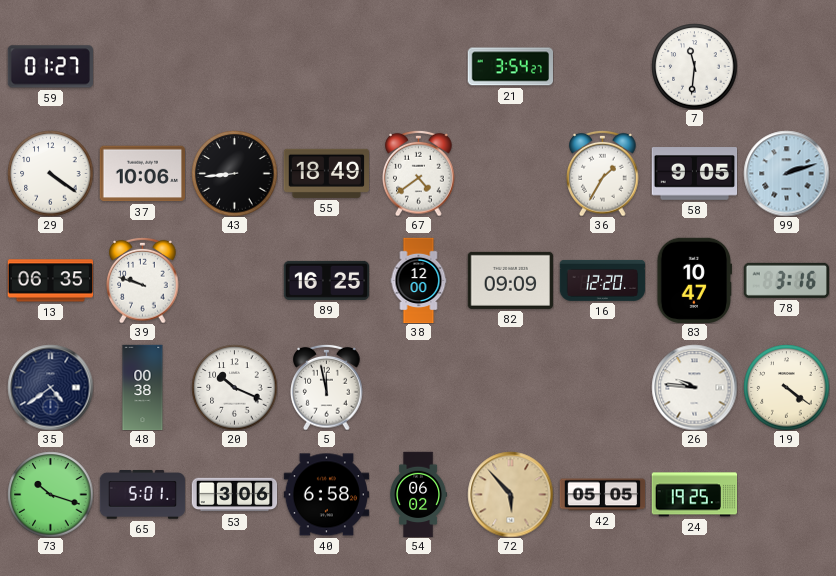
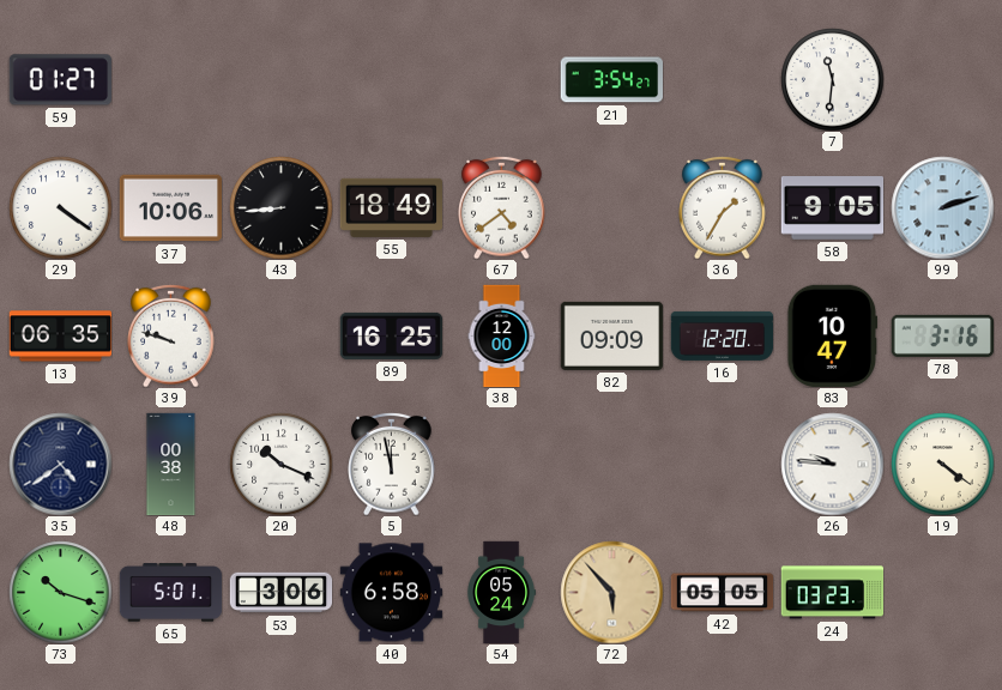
54: 06:02 -> 05:24
24: 19:25 -> 03:23
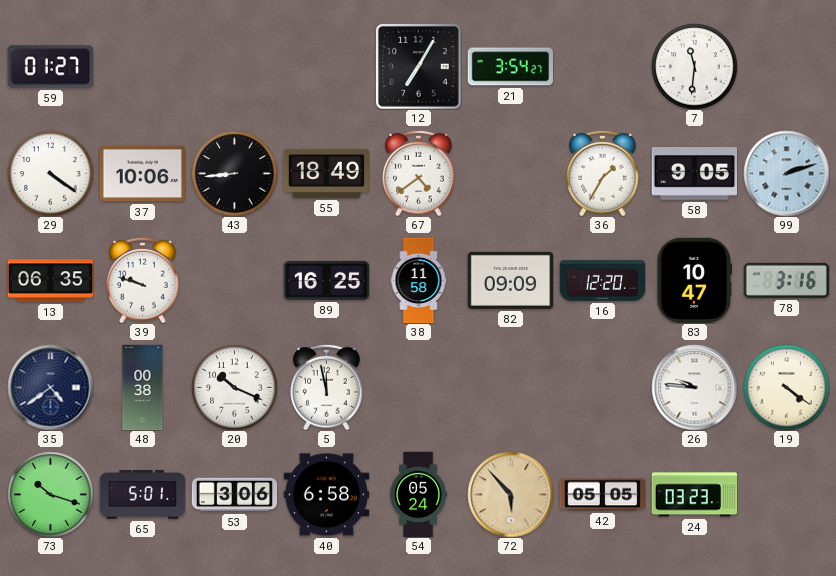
12: none -> 7:05
38: 12:00 -> 11:58
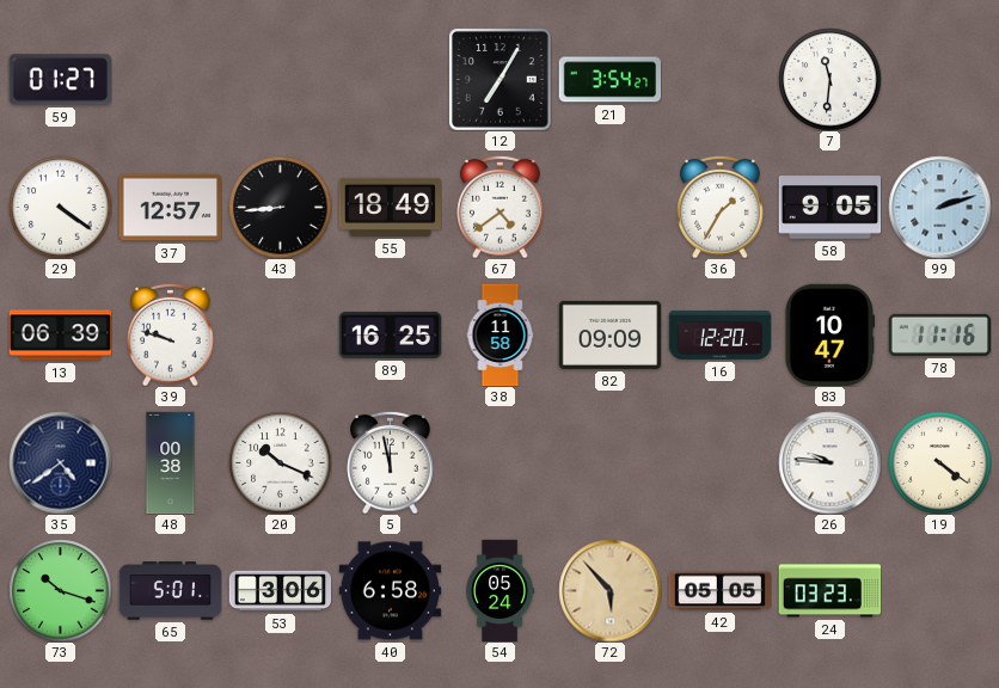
37: 10:06 -> 12:57
13: 06:35 -> 06:39
78: 3:16 -> 11:16
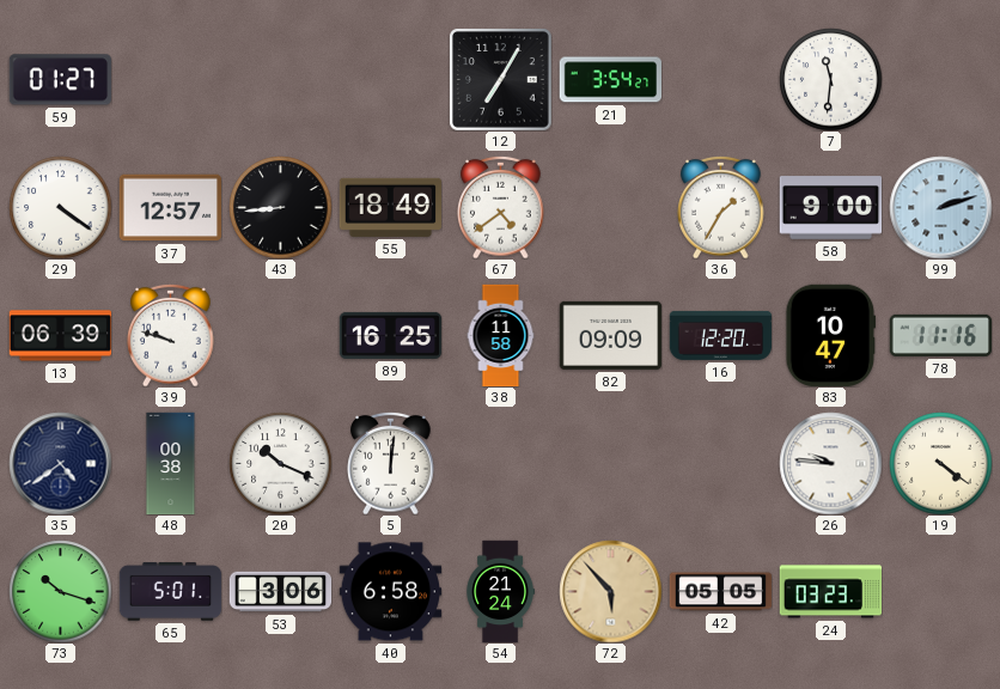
58: 9:05 -> 9:00
5: 11:58 -> 12:01
54: 05:24 -> 21:24
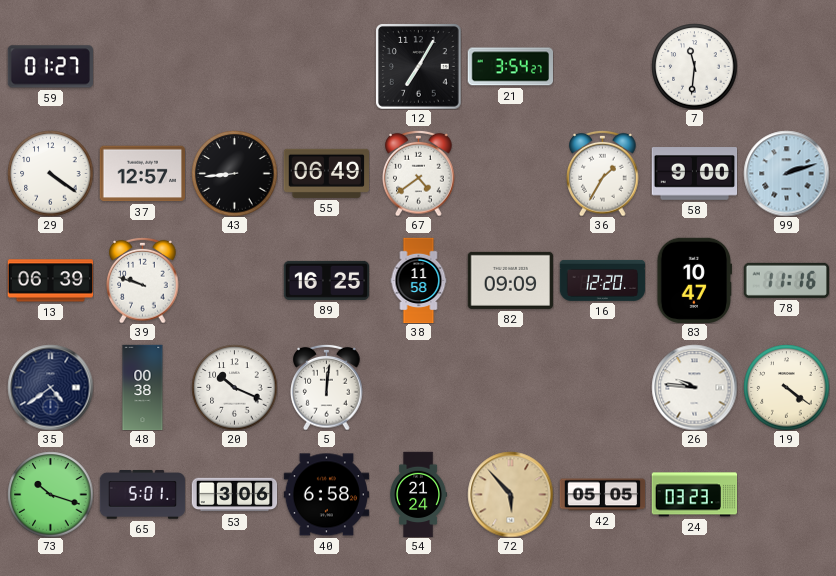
55: 18:49 -> 06:49
